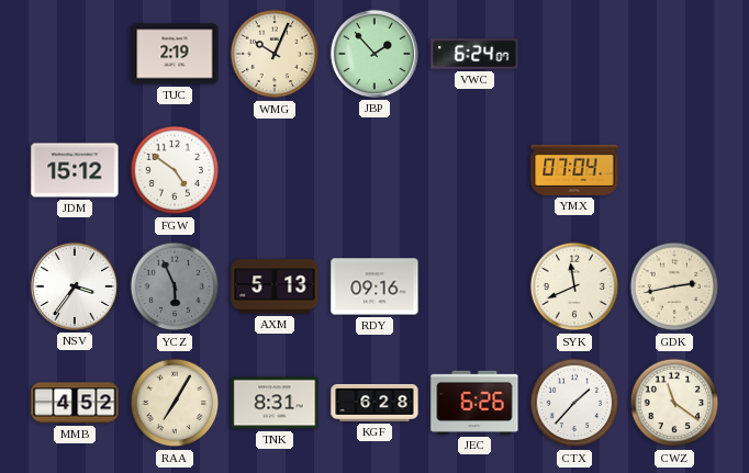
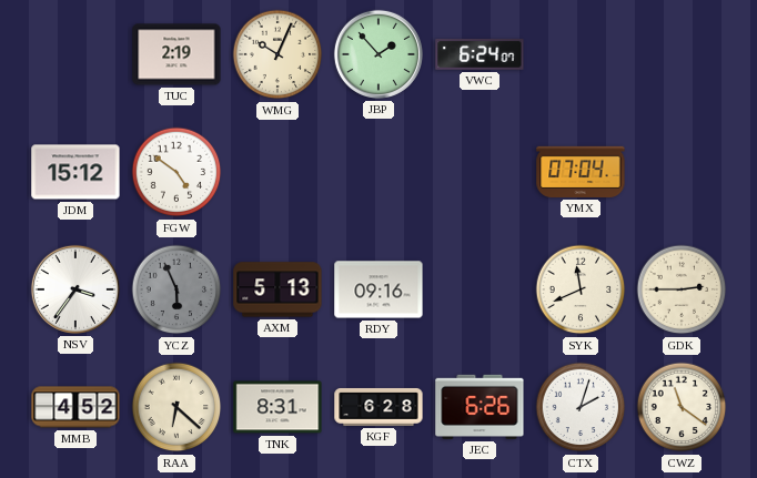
GDK: 2:43 -> 2:45
RAA: 7:05 -> 6:22
CTX: 1:37 -> 2:03
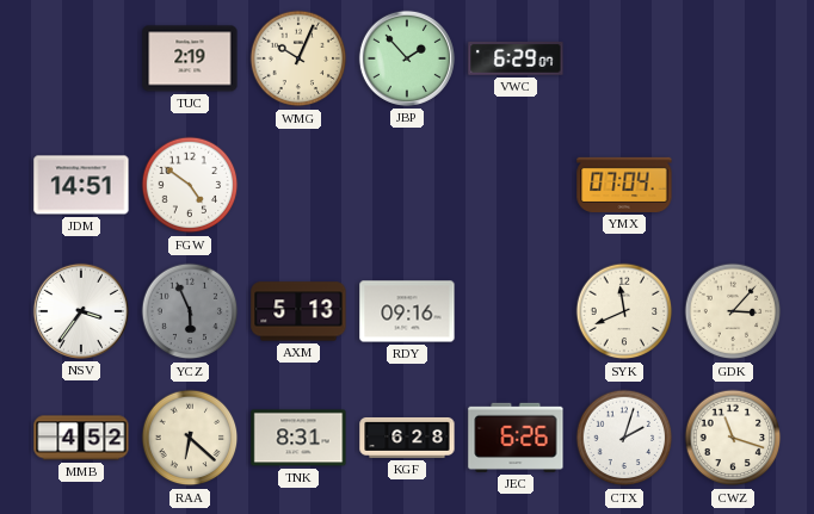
VWC: 6:24 -> 6:29
JDM: 15:12 -> 14:51
GDK: 2:45 -> 3:07
CWZ: 11:21 -> 11:18
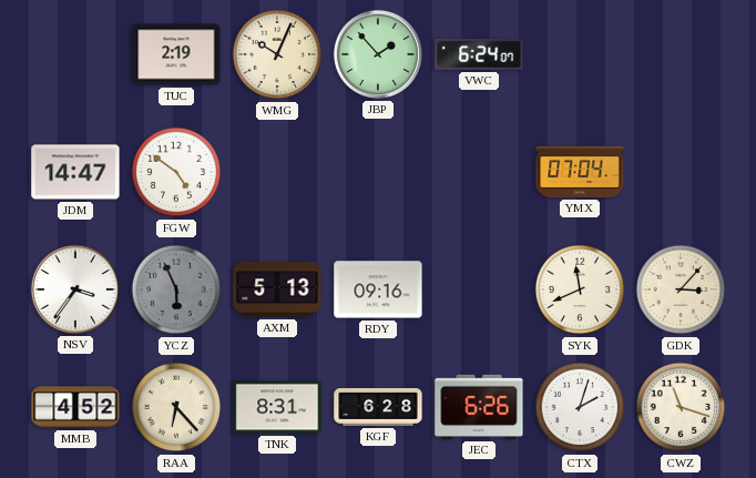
VWC: 6:29 -> 6:24
JDM: 14:51 -> 14:47
RAA: 6:22 -> 6:23
